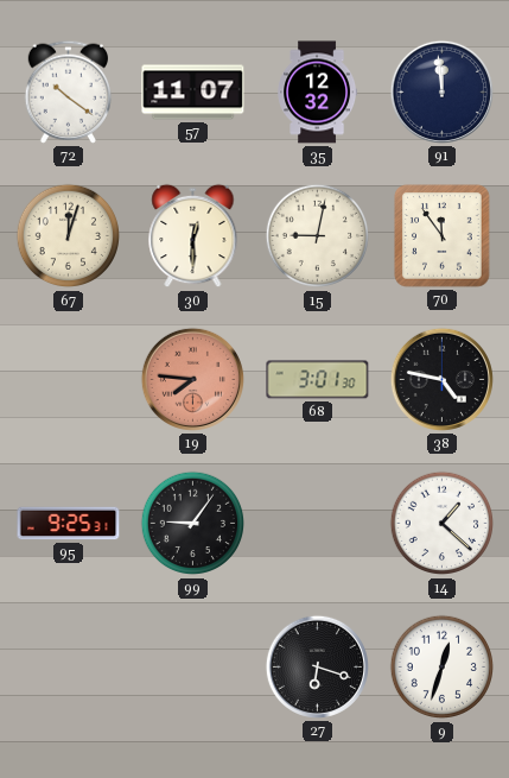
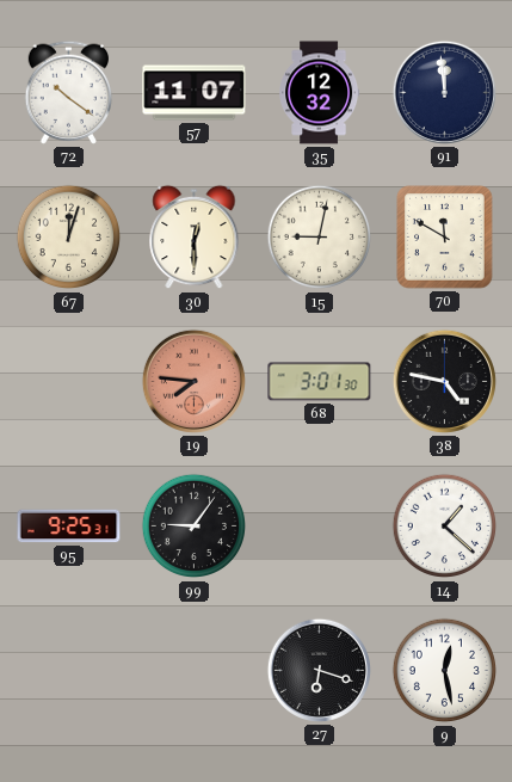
70: 11:54 -> 11:50
9: 12:33 -> 12:28
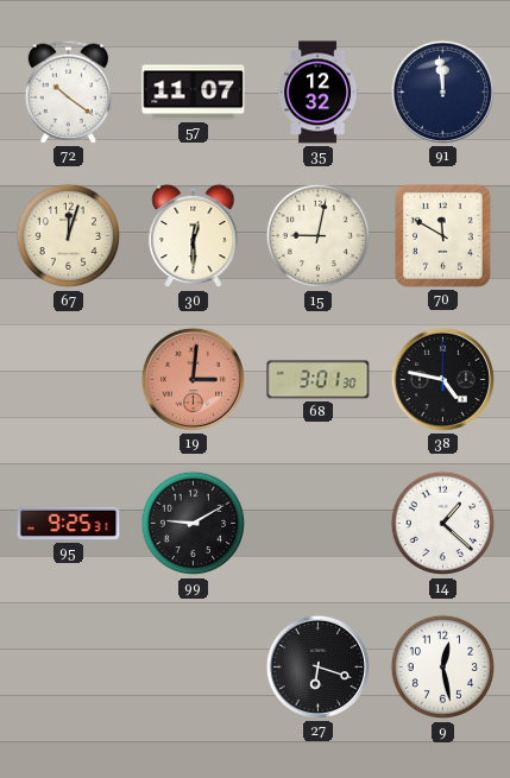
19: 7:46 -> 3:01
99: 9:06 -> 9:10
